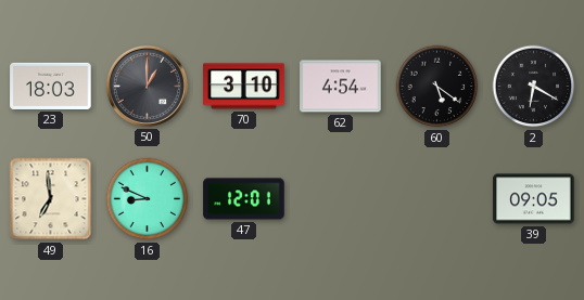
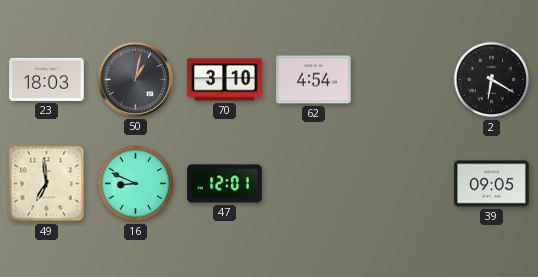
50: 1:00 -> 1:02
60: 5:21 -> none
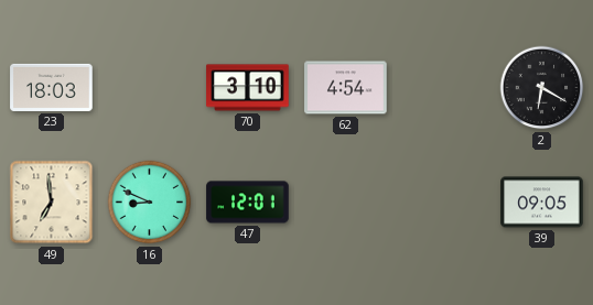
50: 1:02 -> none
